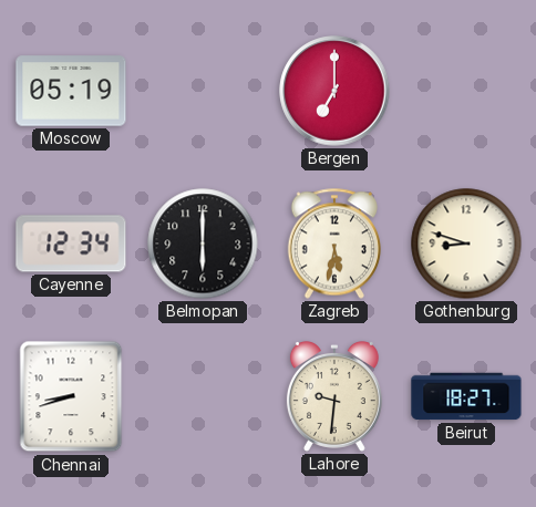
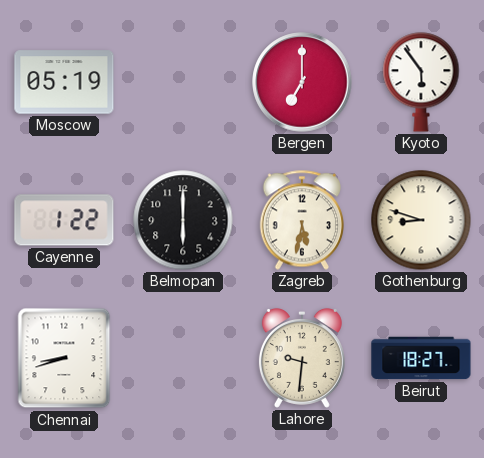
Kyoto: none -> 5:54
Cayenne: 12:34 -> 1:22
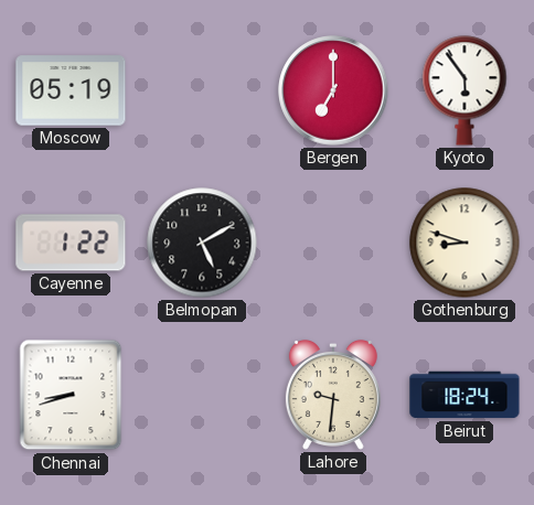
Belmopan: 6:00 -> 5:10
Zagreb: 5:32 -> none
Beirut: 18:27 -> 18:24
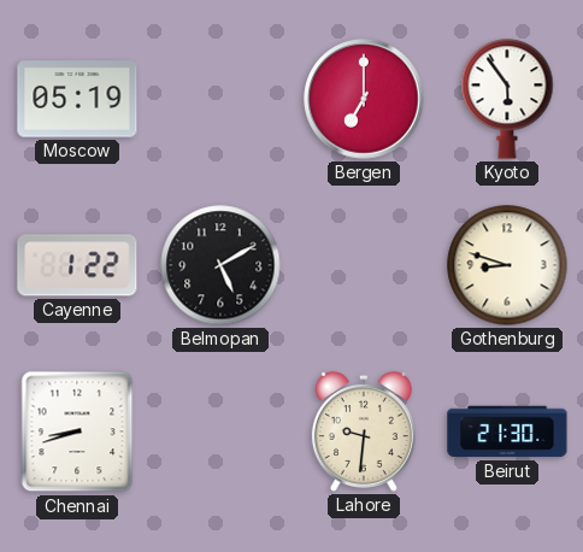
Beirut: 18:24 -> 21:30
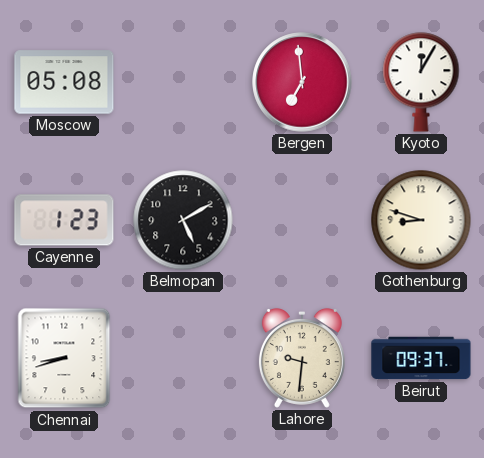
Moscow: 05:19 -> 05:08
Bergen: 7:00 -> 6:59
Kyoto: 5:54 -> 12:05
Cayenne: 1:22 -> 1:23
Beirut: 21:30 -> 09:37
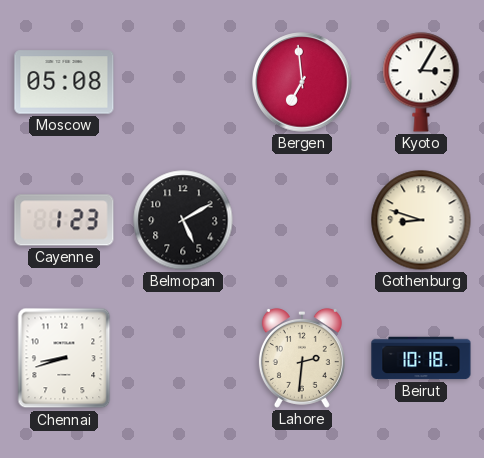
Kyoto: 12:05 -> 3:05
Lahore: 9:31 -> 2:31
Beirut: 09:37 -> 10:18
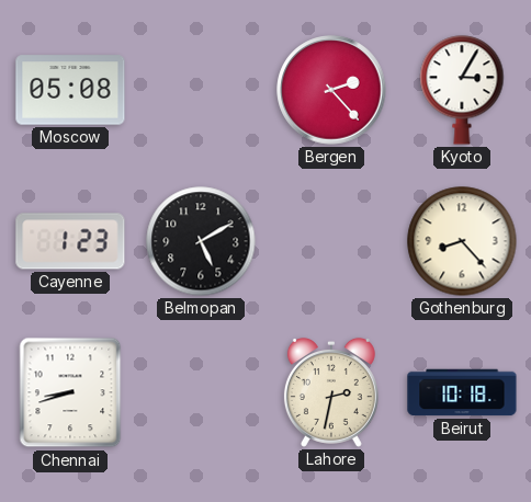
Bergen: 6:59 -> 2:23
Gothenburg: 8:48 -> 8:23
Lahore: 2:31 -> 2:32
